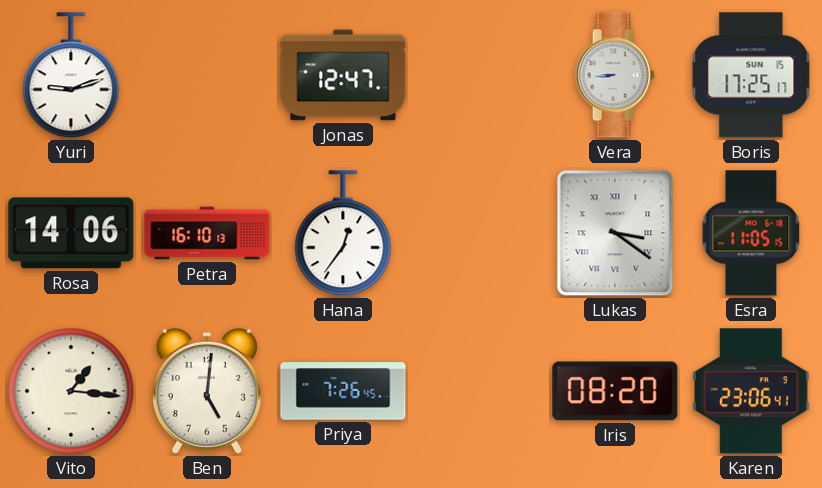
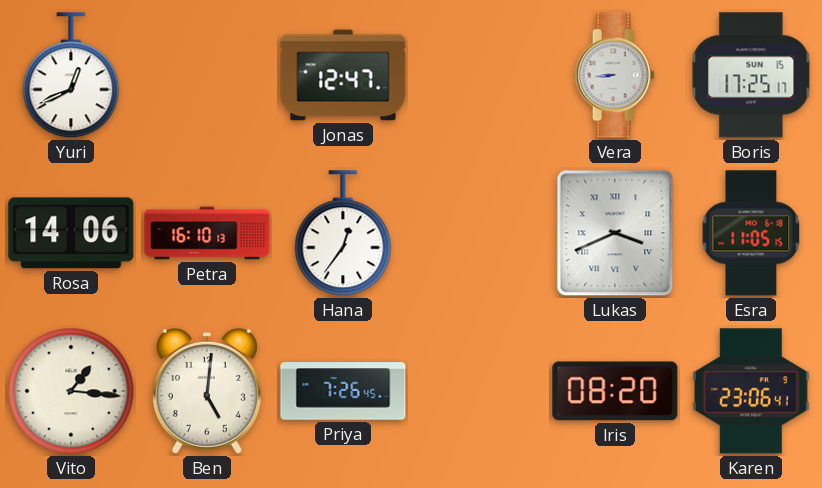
Yuri: 9:12 -> 12:41
Lukas: 3:21 -> 3:41
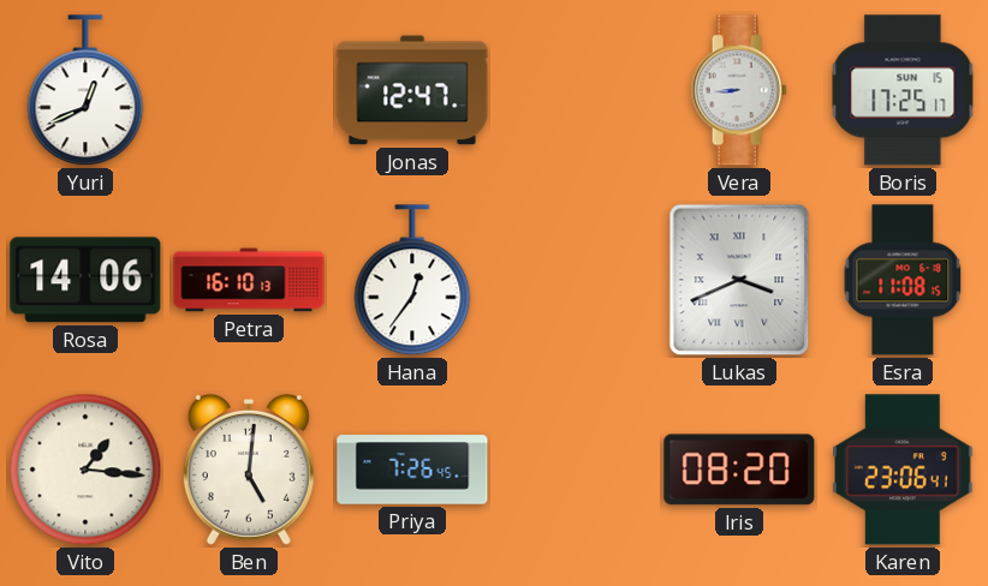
Esra: 11:05 -> 11:08
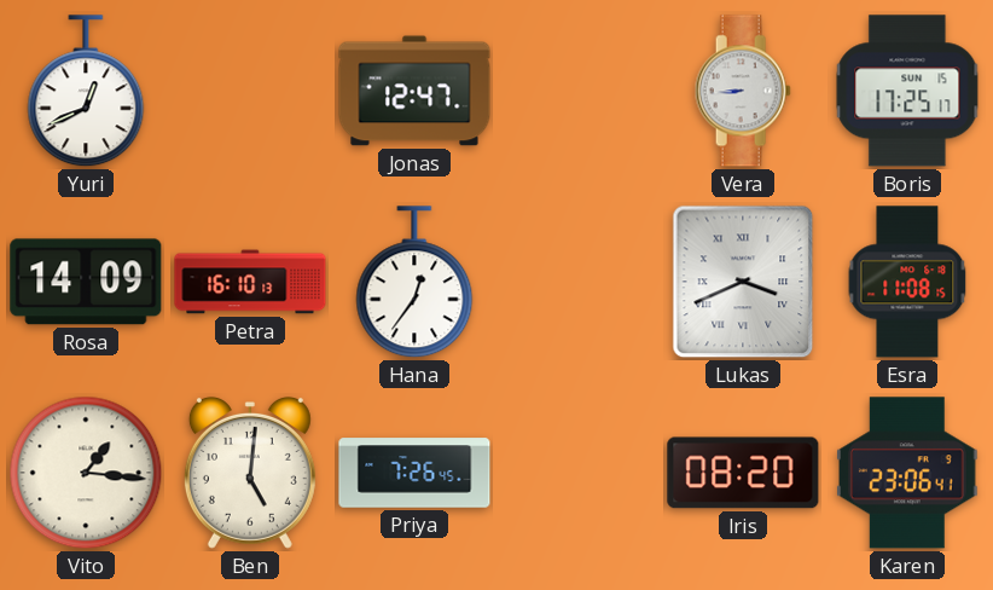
Rosa: 14:06 -> 14:09
